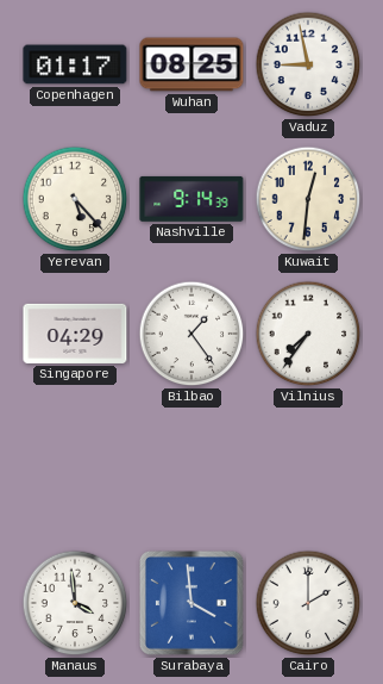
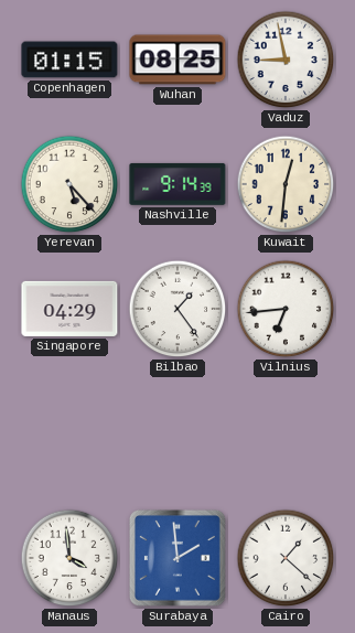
Copenhagen: 01:17 -> 01:15
Vilnius: 7:36 -> 6:44
Surabaya: 3:59 -> 1:59
Cairo: 2:00 -> 1:22
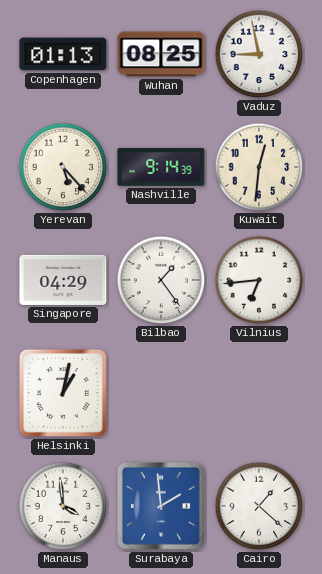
Copenhagen: 01:15 -> 01:13
Helsinki: none -> 1:02
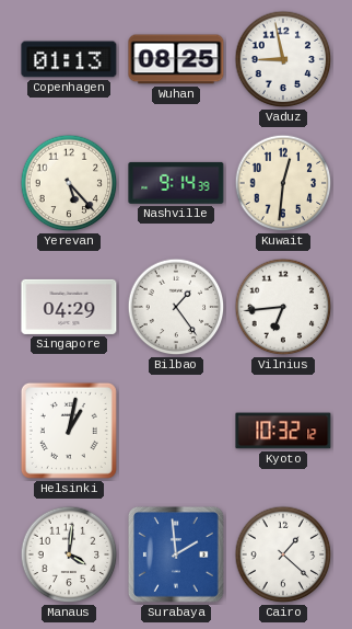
Kyoto: none -> 10:32
Manaus: 3:59 -> 4:01
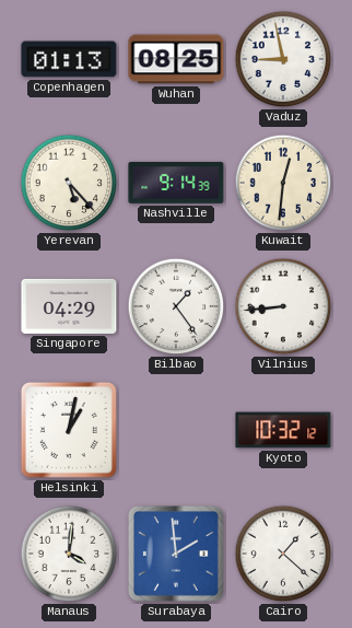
Vilnius: 6:44 -> 8:44
